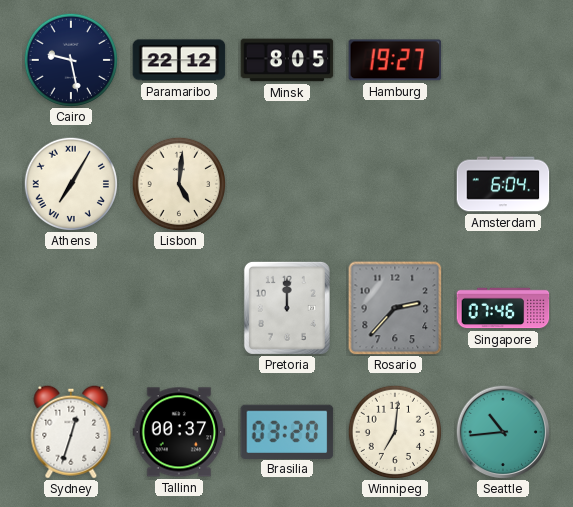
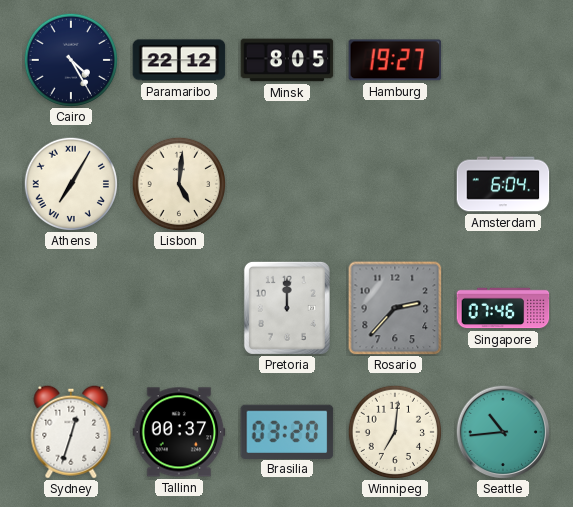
Cairo: 9:28 -> 4:25
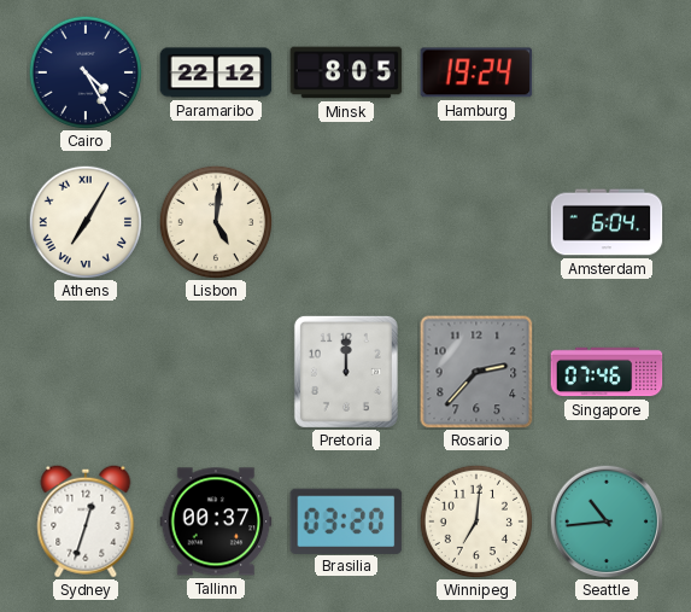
Hamburg: 19:27 -> 19:24
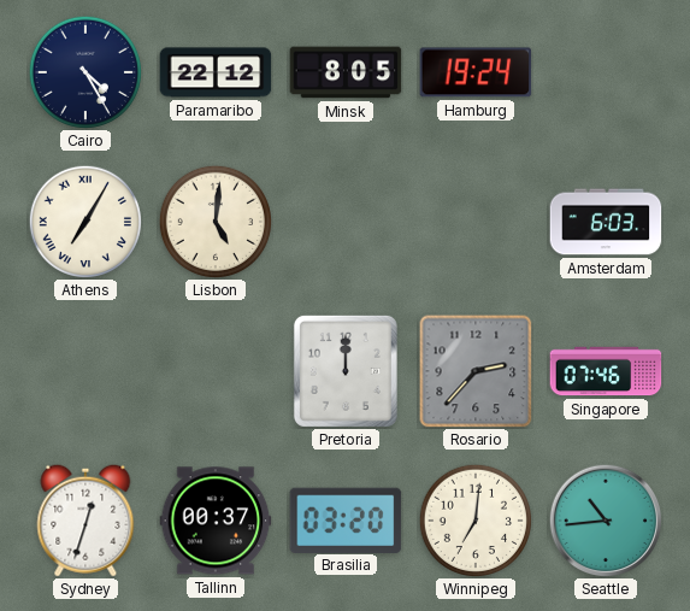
Amsterdam: 6:04 -> 6:03
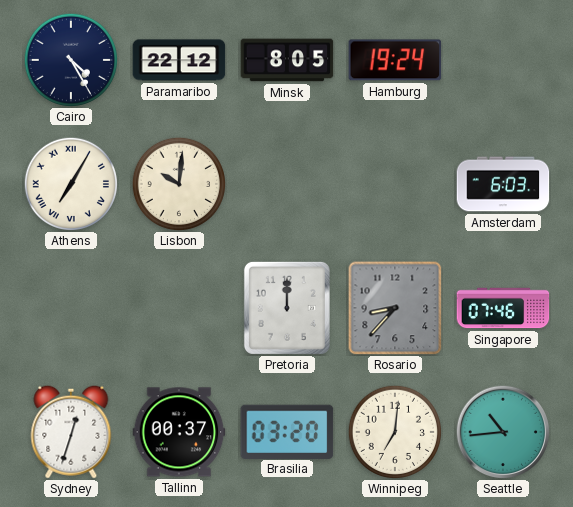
Lisbon: 5:01 -> 10:01
Rosario: 2:37 -> 8:37
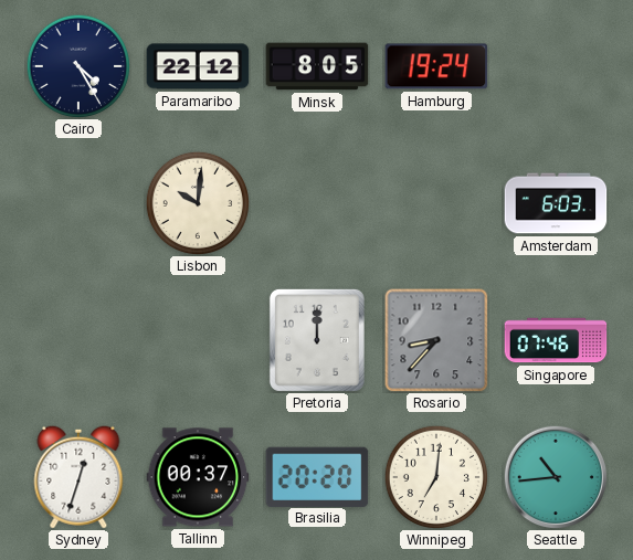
Athens: 7:05 -> none
Brasilia: 03:20 -> 20:20
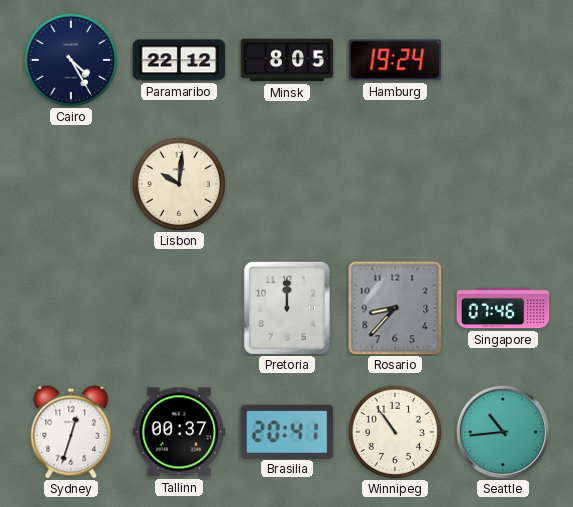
Amsterdam: 6:03 -> none
Brasilia: 20:20 -> 20:41
Winnipeg: 7:01 -> 10:54
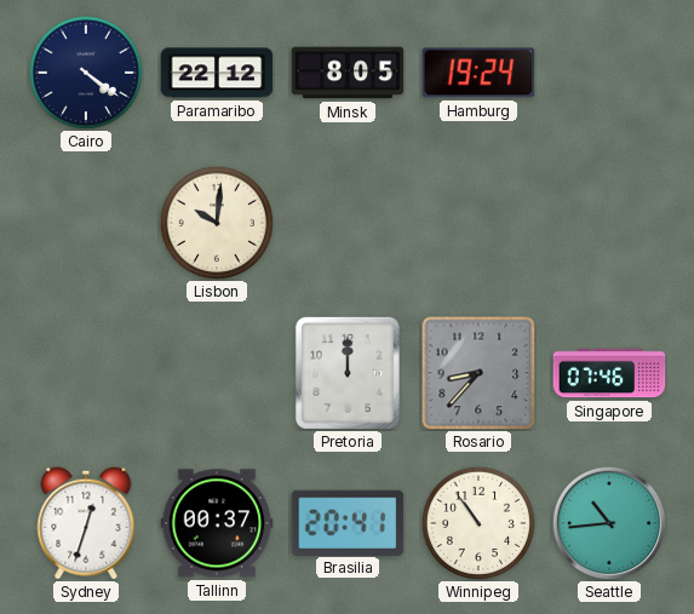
Cairo: 4:25 -> 4:21
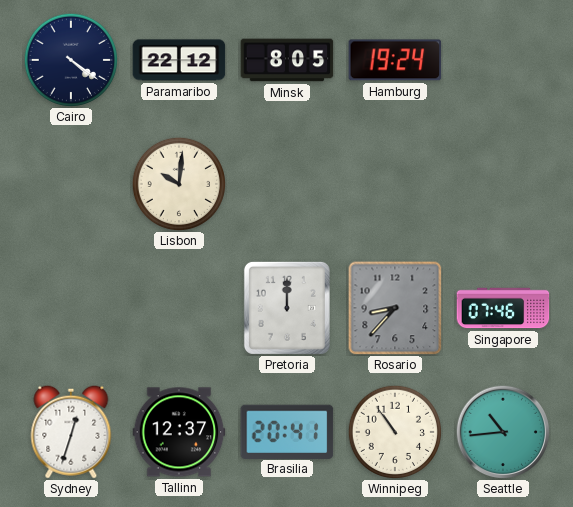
Tallinn: 00:37 -> 12:37
